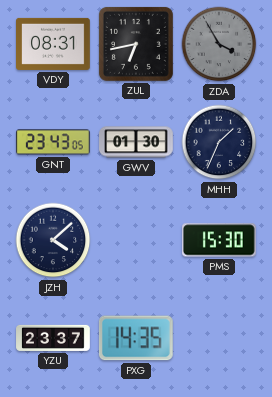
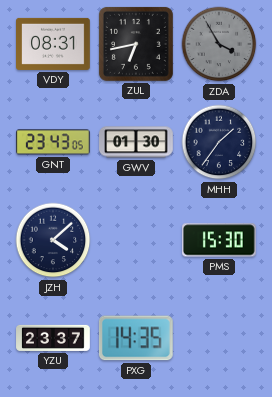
MHH: 1:34 -> 1:36
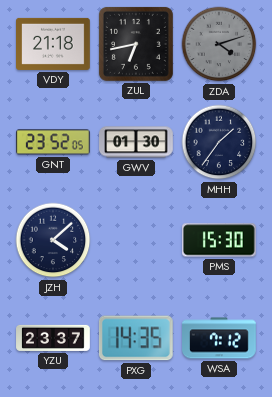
VDY: 08:31 -> 21:18
ZDA: 3:55 -> 4:12
GNT: 23:43 -> 23:52
WSA: none -> 7:12
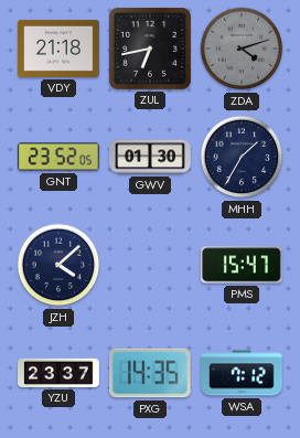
MHH: 1:36 -> 1:35
PMS: 15:30 -> 15:47
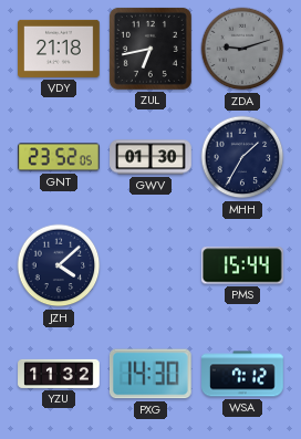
ZDA: 4:12 -> 9:12
PMS: 15:47 -> 15:44
YZU: 23:37 -> 11:32
PXG: 14:35 -> 14:30
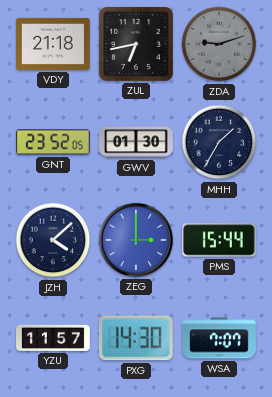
ZEG: none -> 3:00
YZU: 11:32 -> 11:57
WSA: 7:12 -> 7:07
